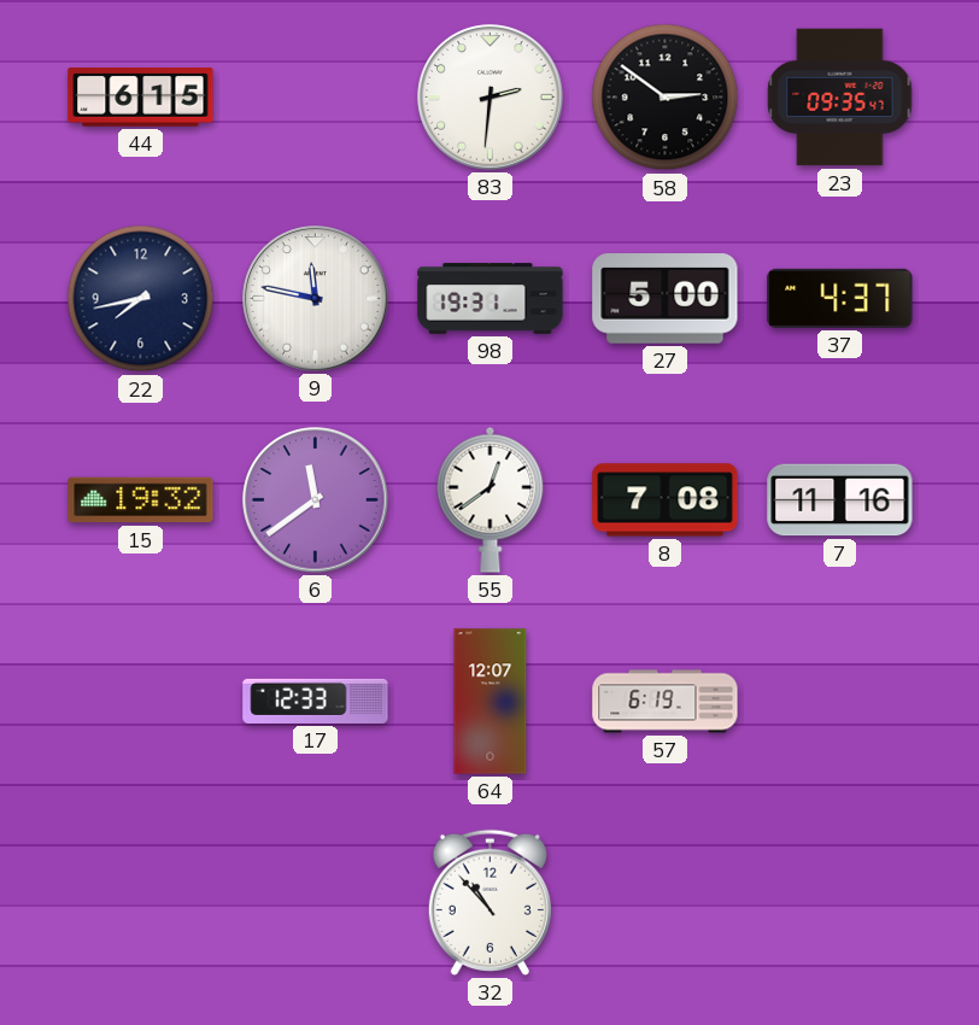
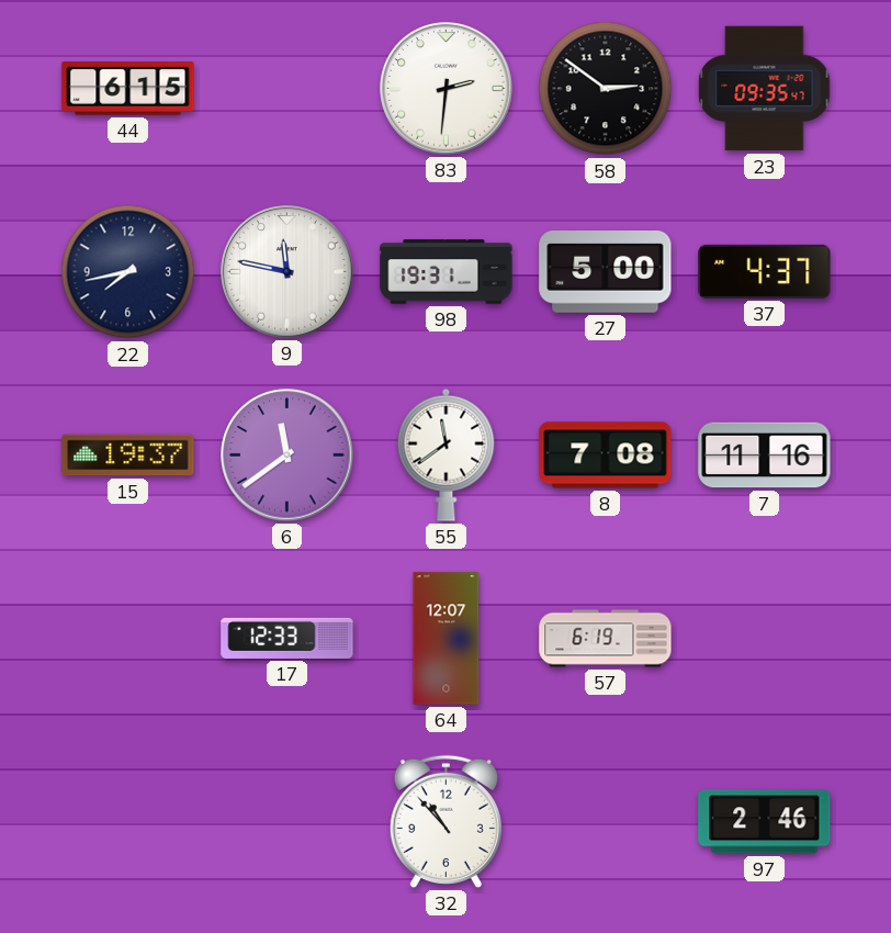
15: 19:32 -> 19:37
55: 12:39 -> 11:39
97: none -> 2:46
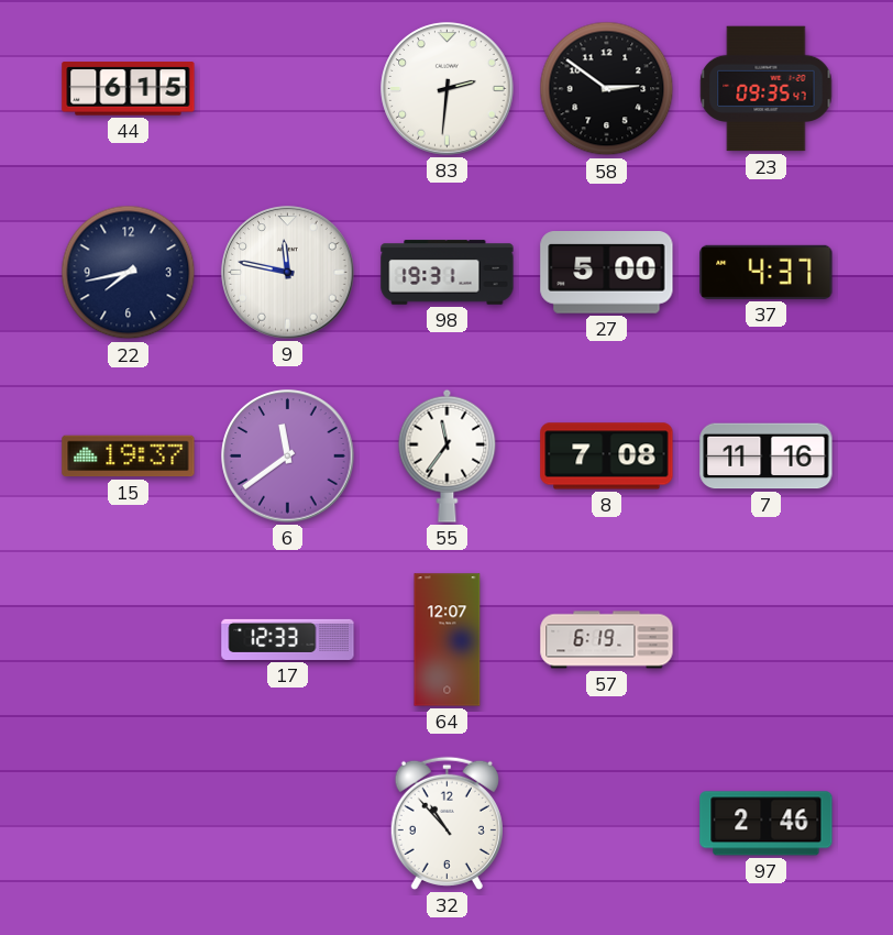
55: 11:39 -> 11:36
